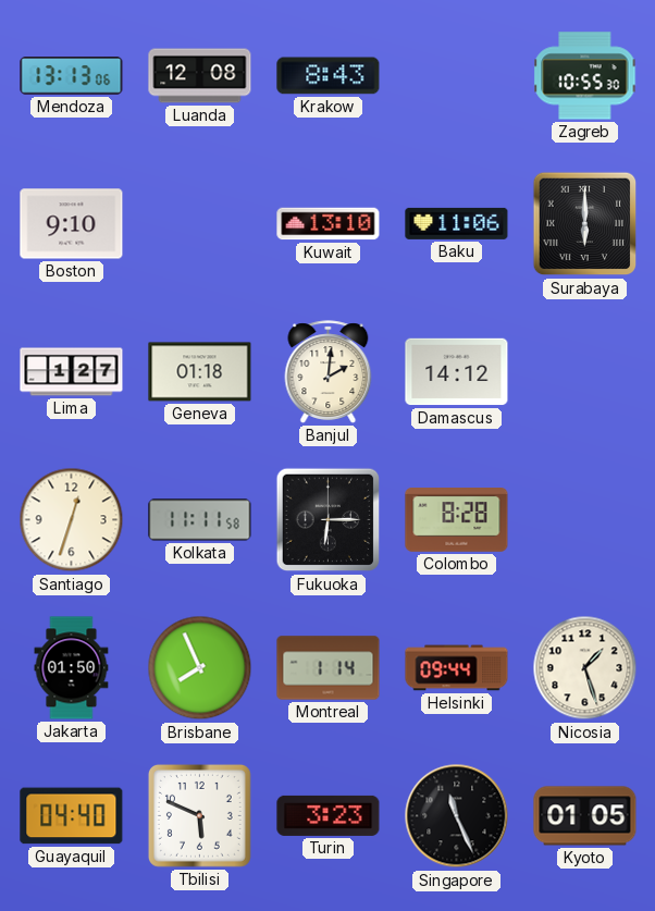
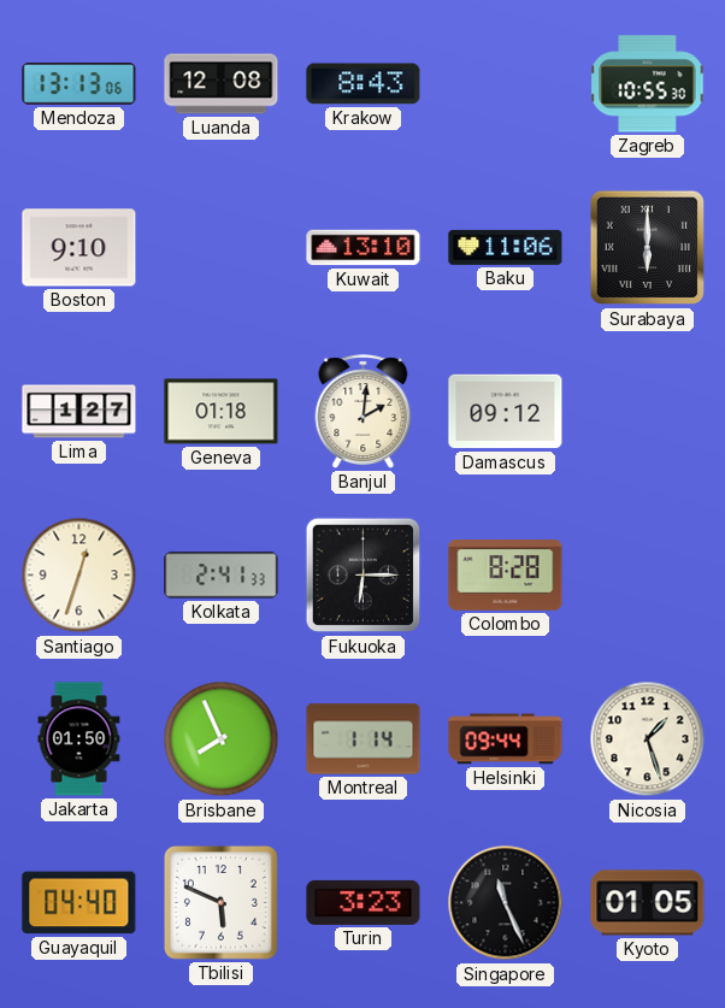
Damascus: 14:12 -> 09:12
Kolkata: 11:11 -> 2:41
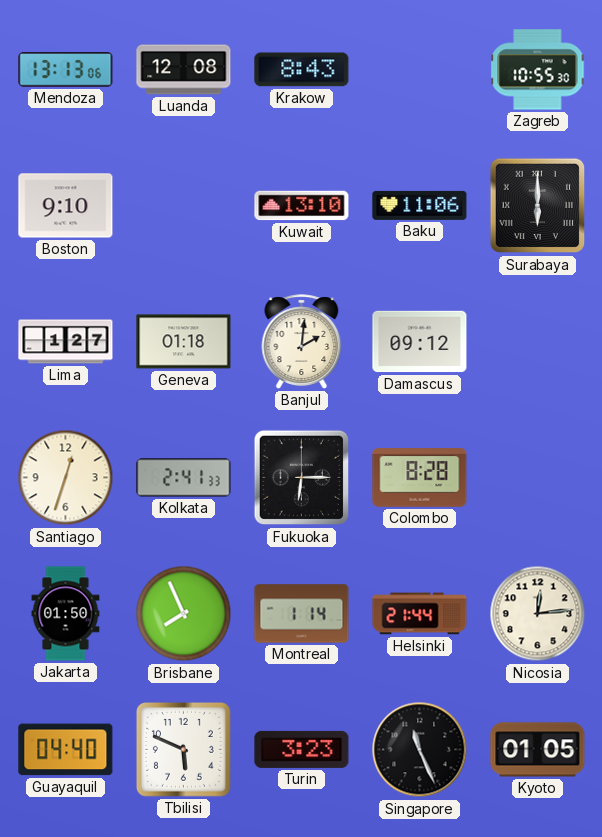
Helsinki: 09:44 -> 21:44
Nicosia: 1:27 -> 12:14
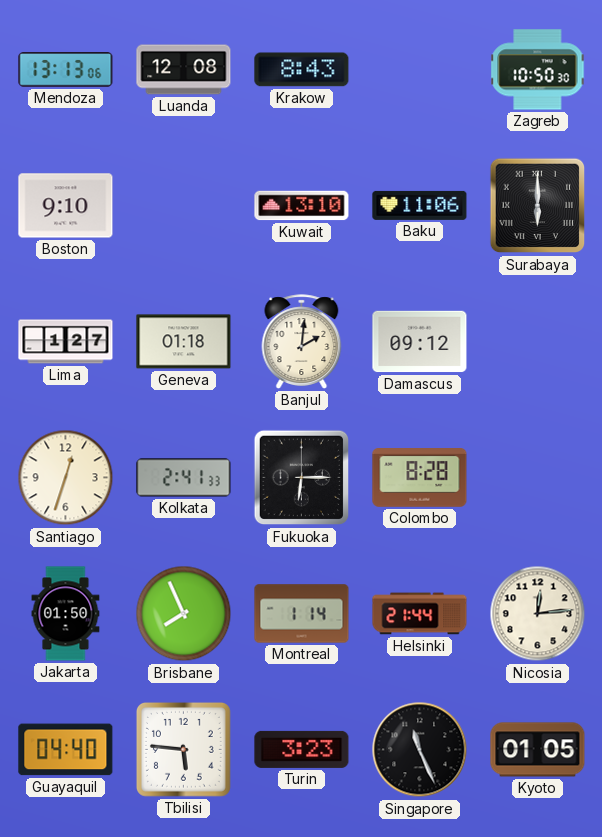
Zagreb: 10:55 -> 10:50
Tbilisi: 5:49 -> 5:46
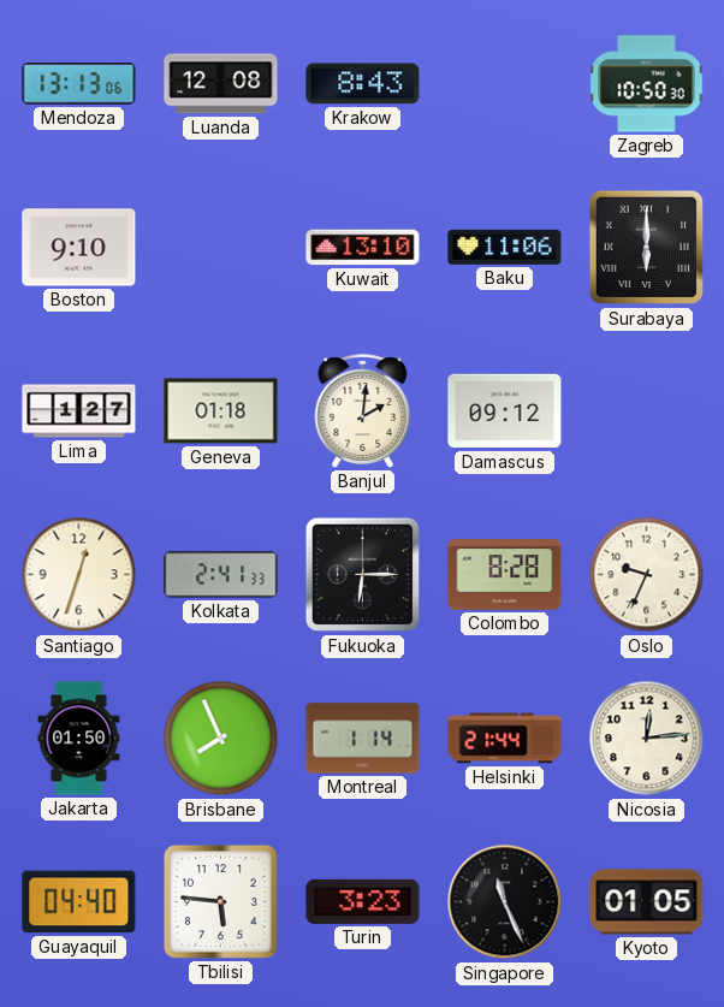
Oslo: none -> 9:34
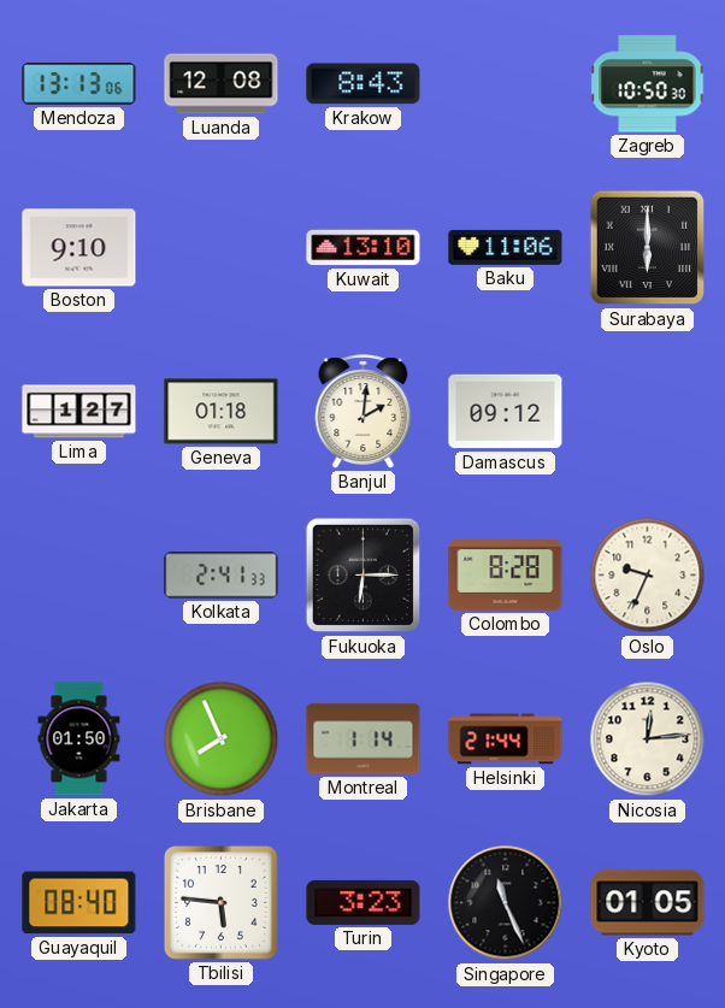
Santiago: 12:33 -> none
Guayaquil: 04:40 -> 08:40
